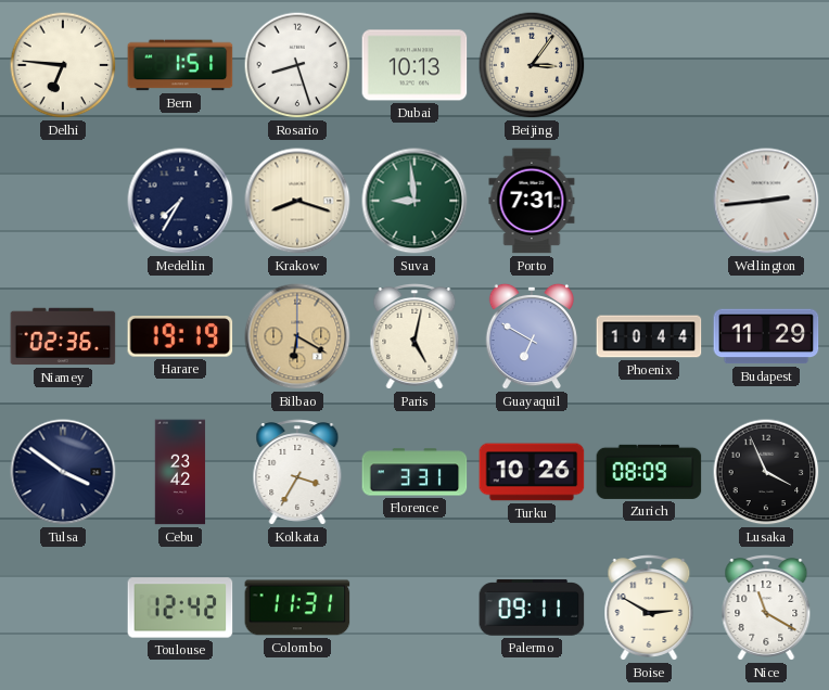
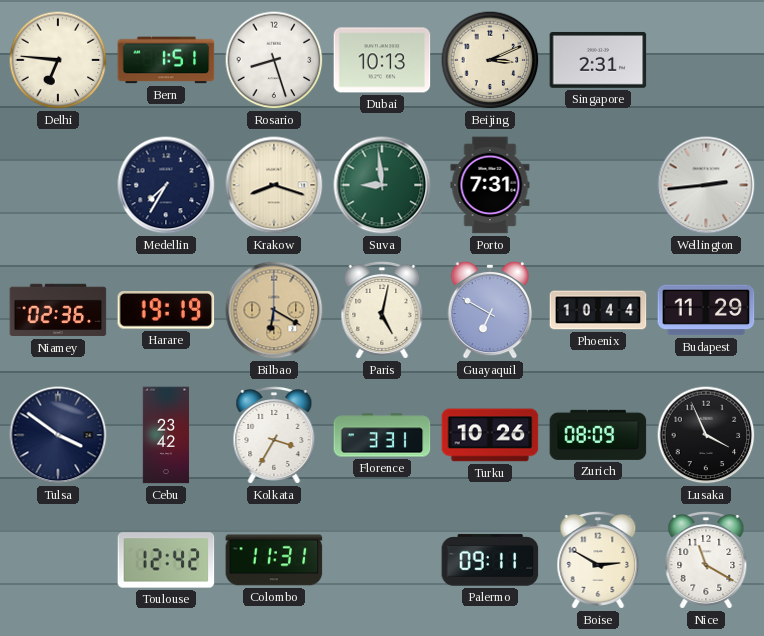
Beijing: 3:06 -> 3:11
Singapore: none -> 2:31
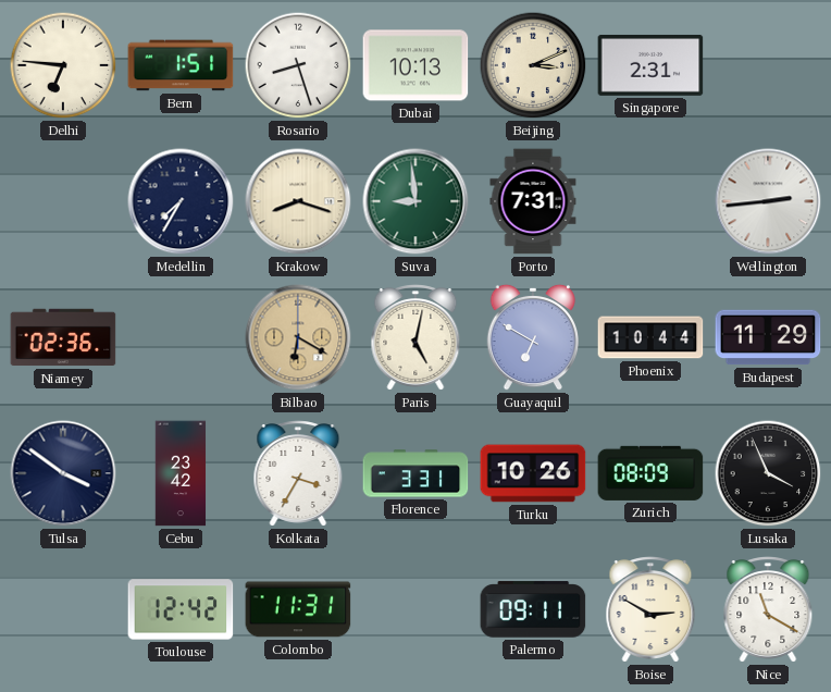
Harare: 19:19 -> none
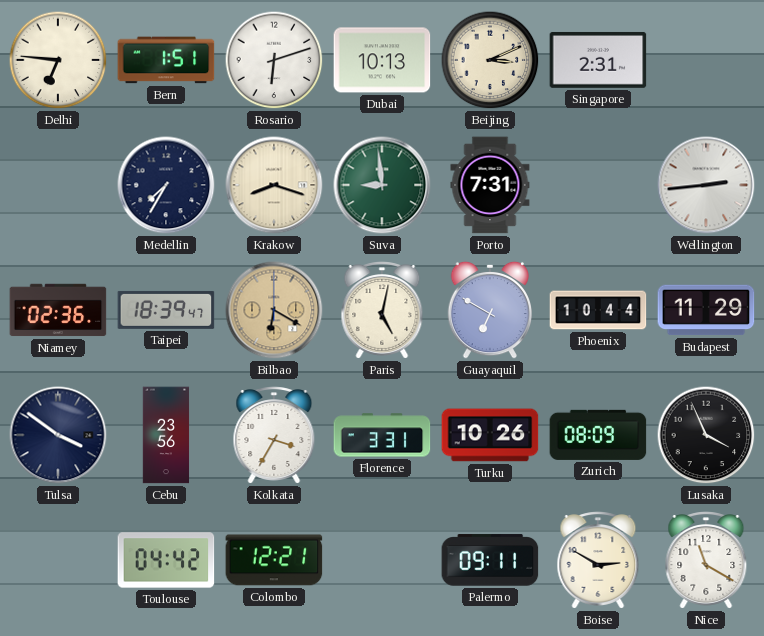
Rosario: 8:27 -> 6:12
Taipei: none -> 18:39
Cebu: 23:42 -> 23:56
Toulouse: 12:42 -> 04:42
Colombo: 11:31 -> 12:21
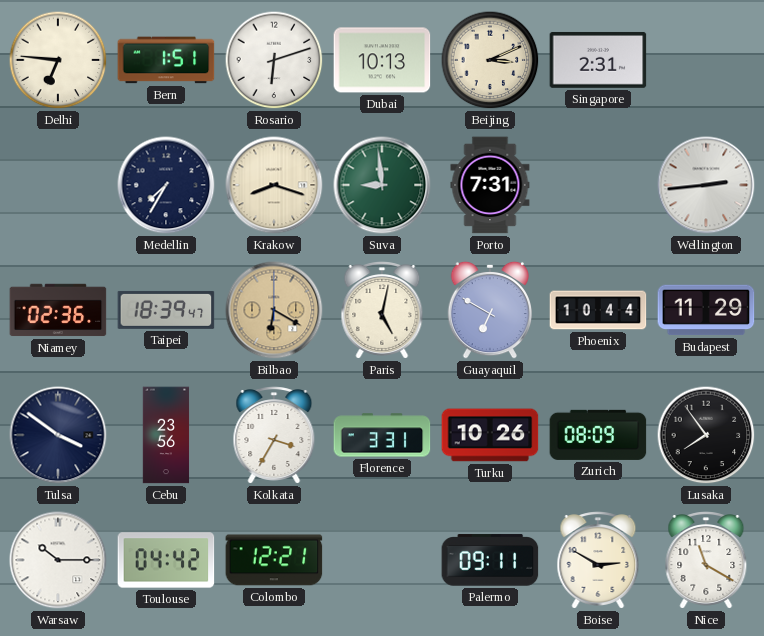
Lusaka: 3:56 -> 7:54
Warsaw: none -> 10:15
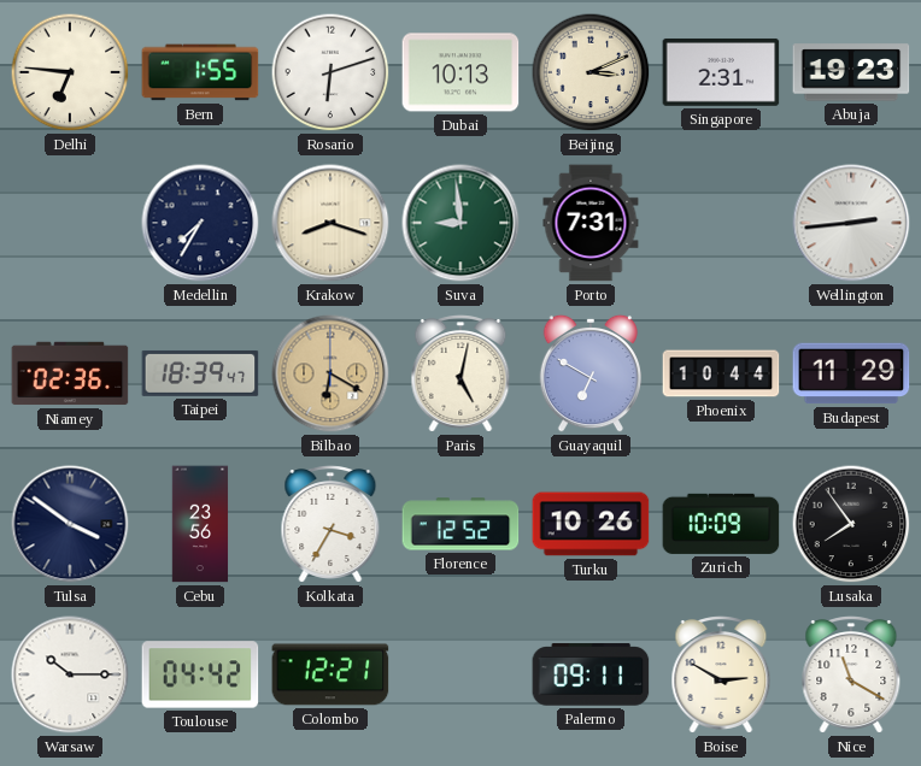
Bern: 1:51 -> 1:55
Abuja: none -> 19:23
Florence: 3:31 -> 12:52
Zurich: 08:09 -> 10:09
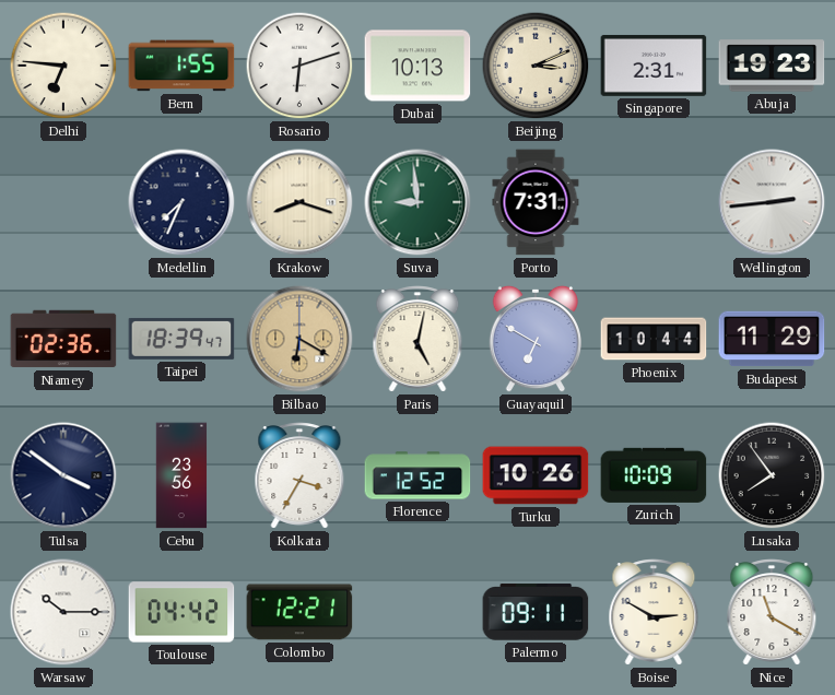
Medellin: 7:35 -> 7:34
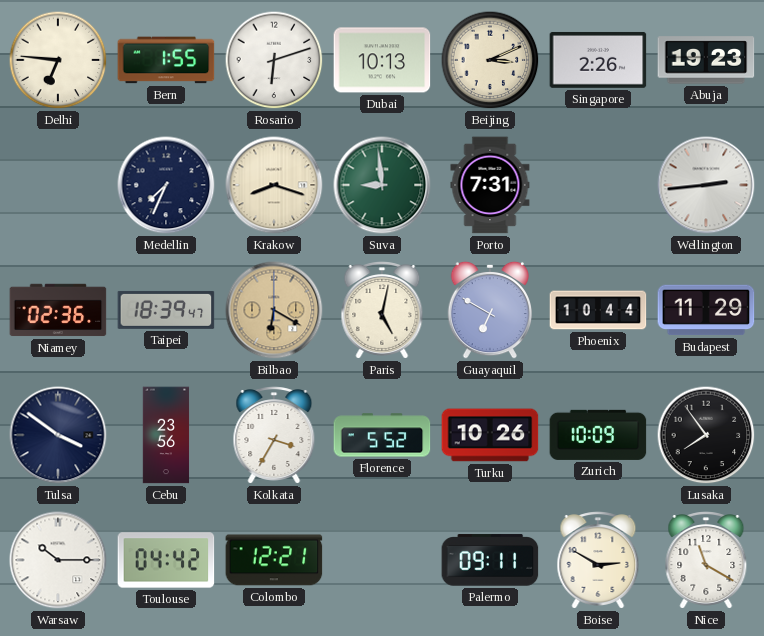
Singapore: 2:31 -> 2:26
Florence: 12:52 -> 5:52
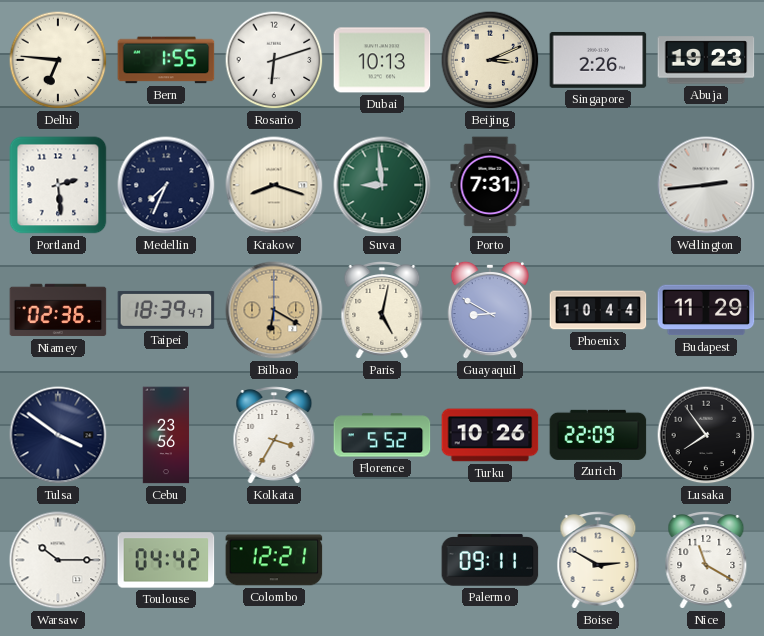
Portland: none -> 2:29
Guayaquil: 6:50 -> 8:50
Zurich: 10:09 -> 22:09
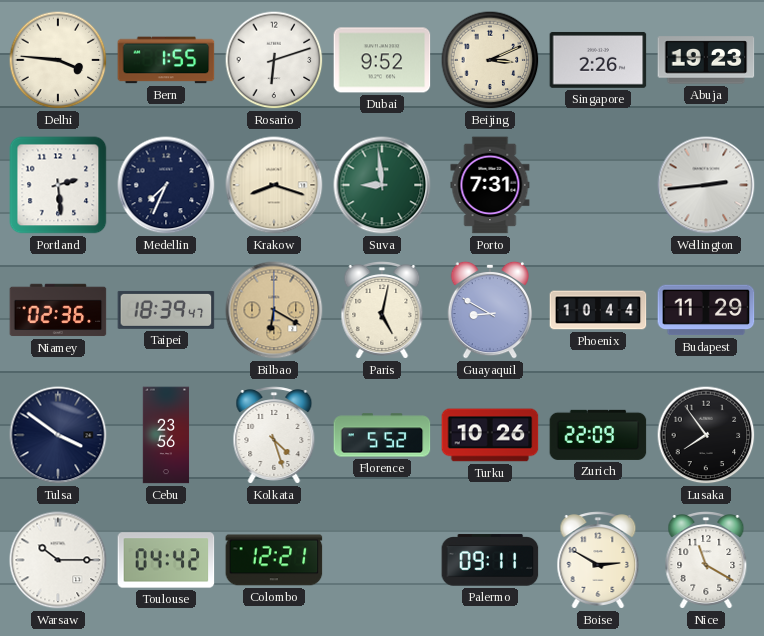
Delhi: 6:46 -> 3:46
Dubai: 10:13 -> 9:52
Kolkata: 3:35 -> 4:27
